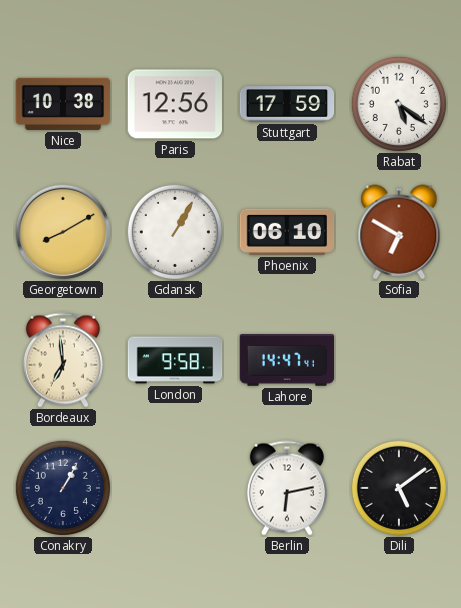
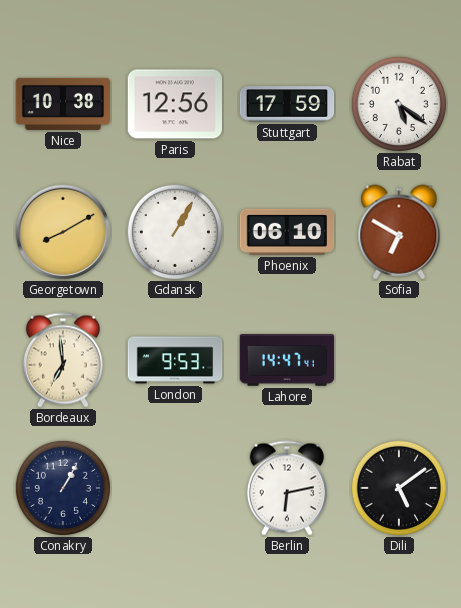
London: 9:58 -> 9:53
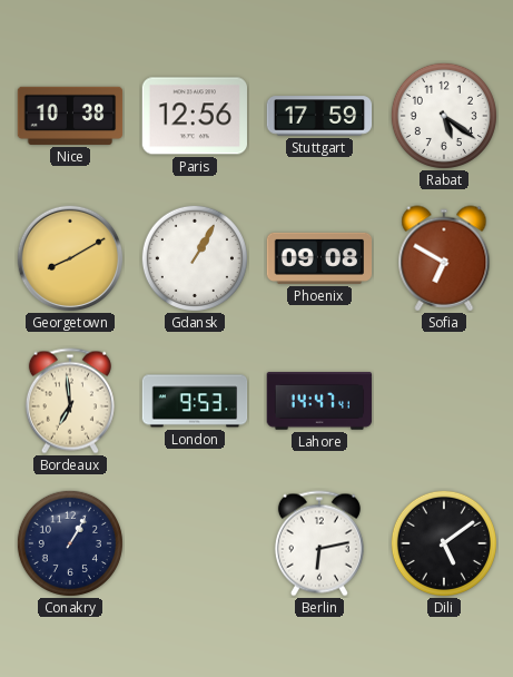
Phoenix: 06:10 -> 09:08
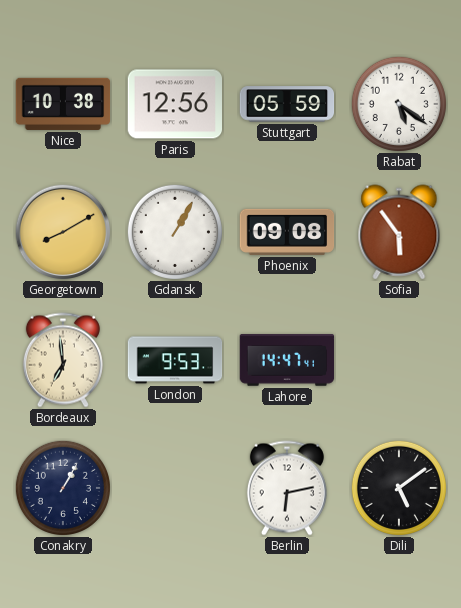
Stuttgart: 17:59 -> 05:59
Sofia: 6:50 -> 5:54
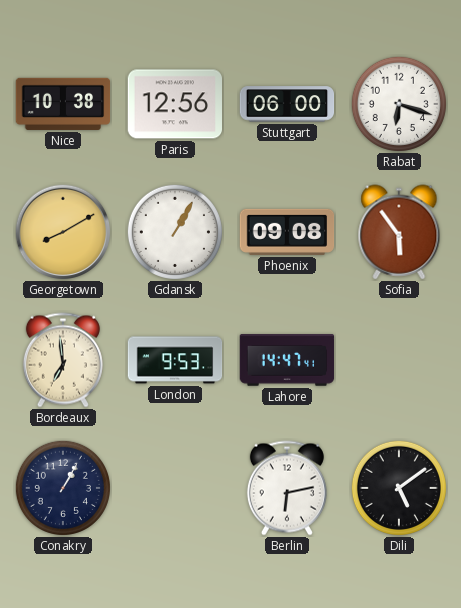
Stuttgart: 05:59 -> 06:00
Rabat: 5:21 -> 6:18
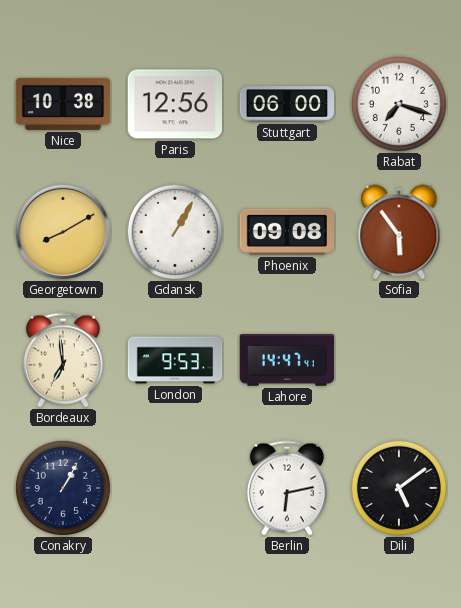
Rabat: 6:18 -> 7:18
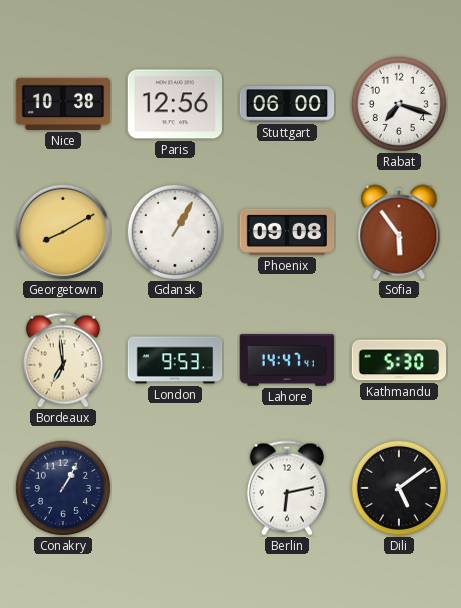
Kathmandu: none -> 5:30
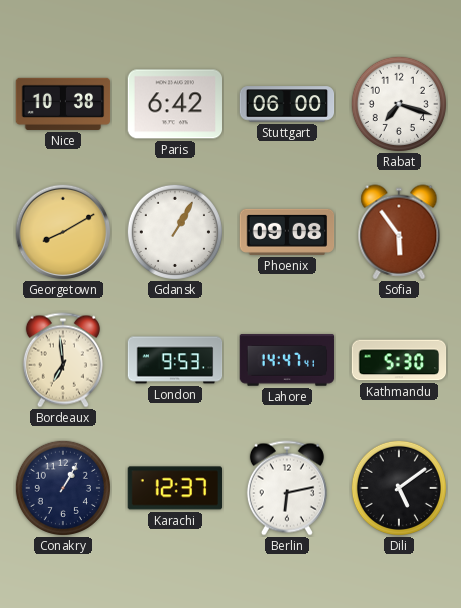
Paris: 12:56 -> 6:42
Karachi: none -> 12:37
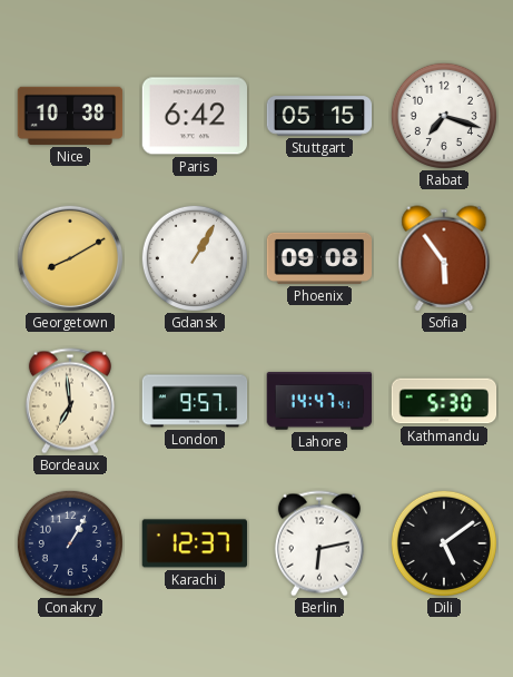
Stuttgart: 06:00 -> 05:15
London: 9:53 -> 9:57
